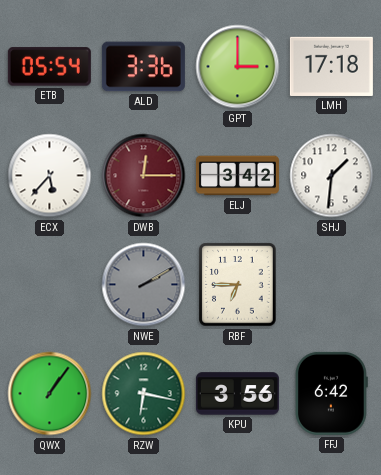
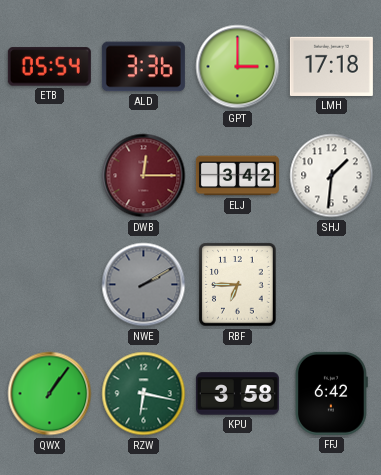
ECX: 5:37 -> none
KPU: 3:56 -> 3:58
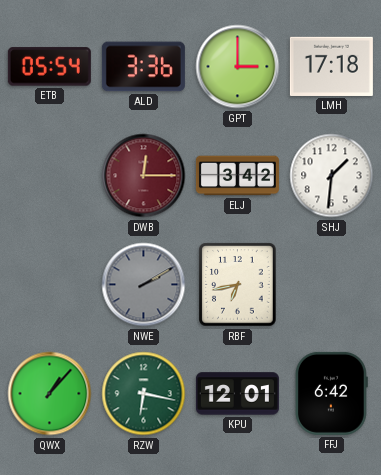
RBF: 6:45 -> 6:43
QWX: 1:06 -> 1:07
KPU: 3:58 -> 12:01
